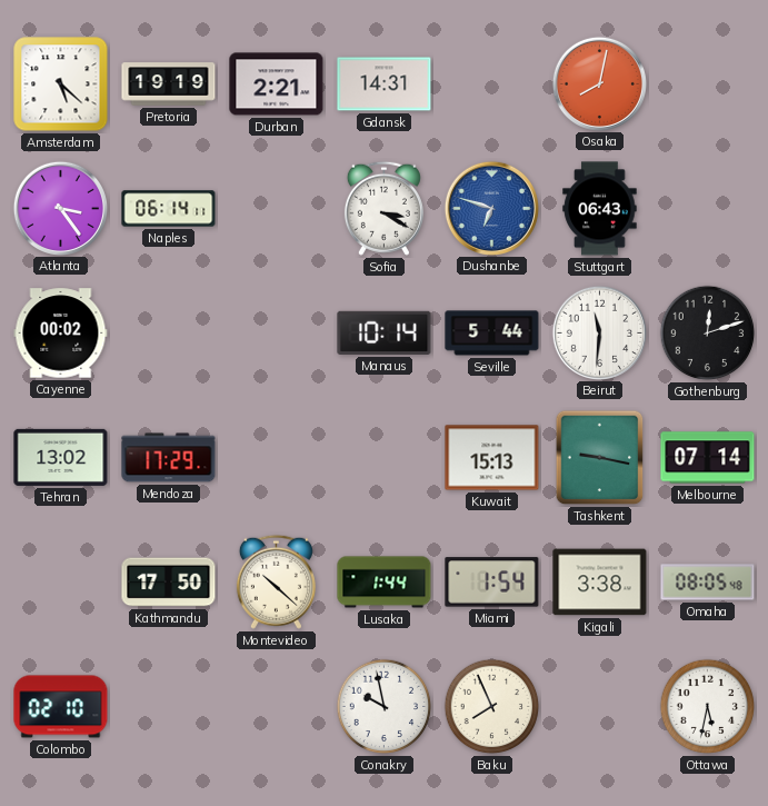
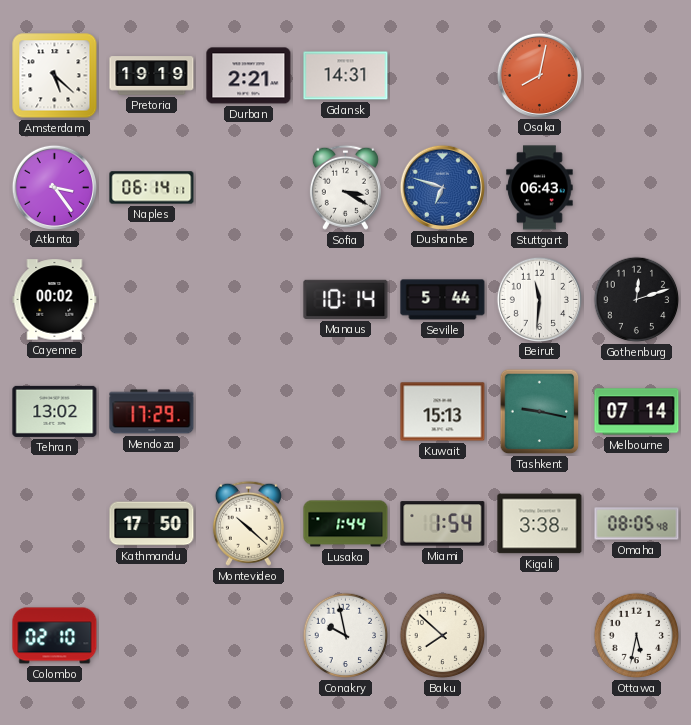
Baku: 7:56 -> 7:52
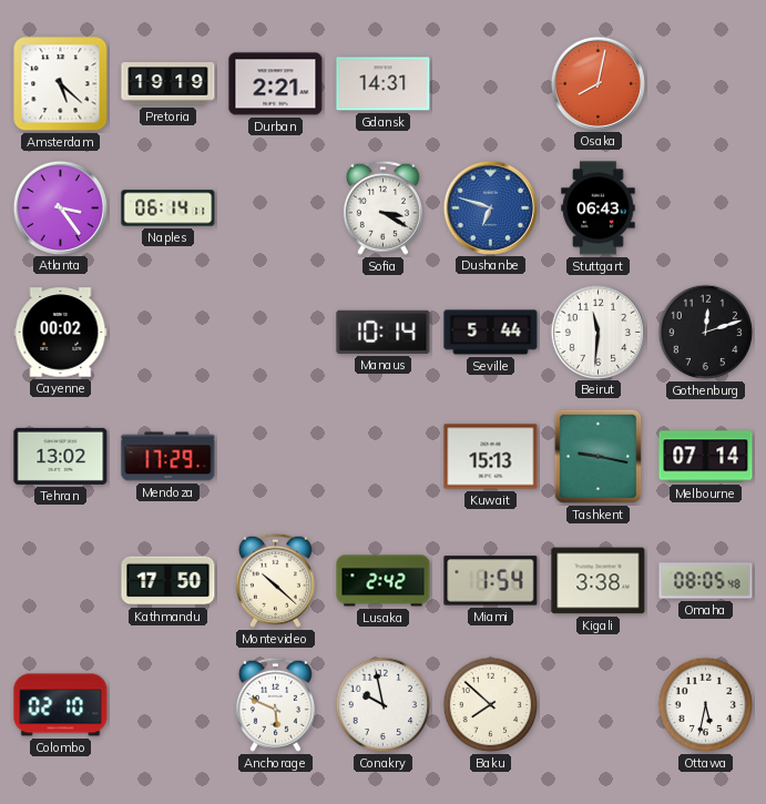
Lusaka: 1:44 -> 2:42
Anchorage: none -> 5:49
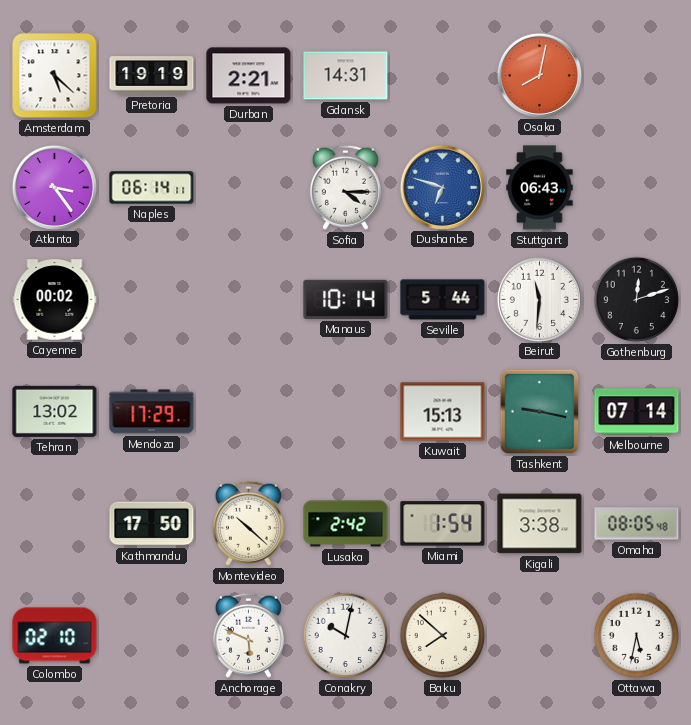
Sofia: 3:20 -> 4:15
Conakry: 9:58 -> 10:02
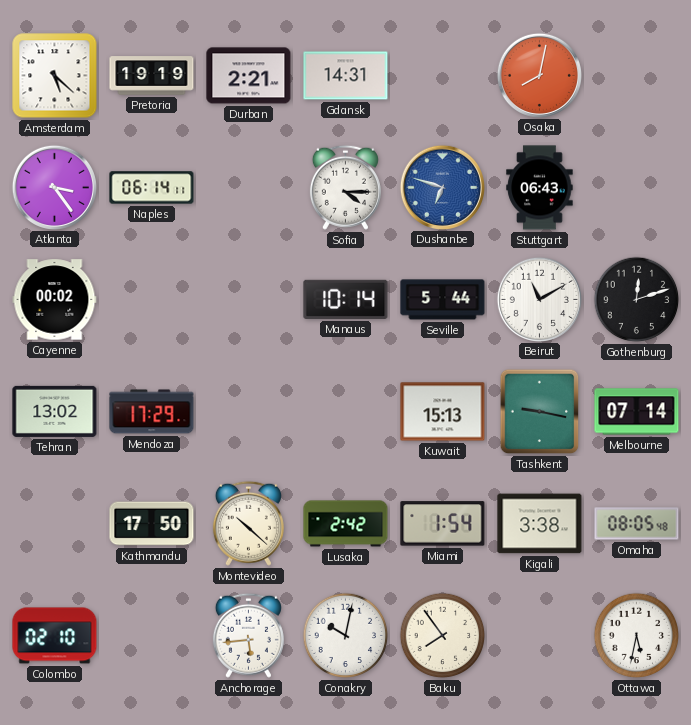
Beirut: 11:31 -> 11:10
Anchorage: 5:49 -> 5:44
Baku: 7:52 -> 7:54
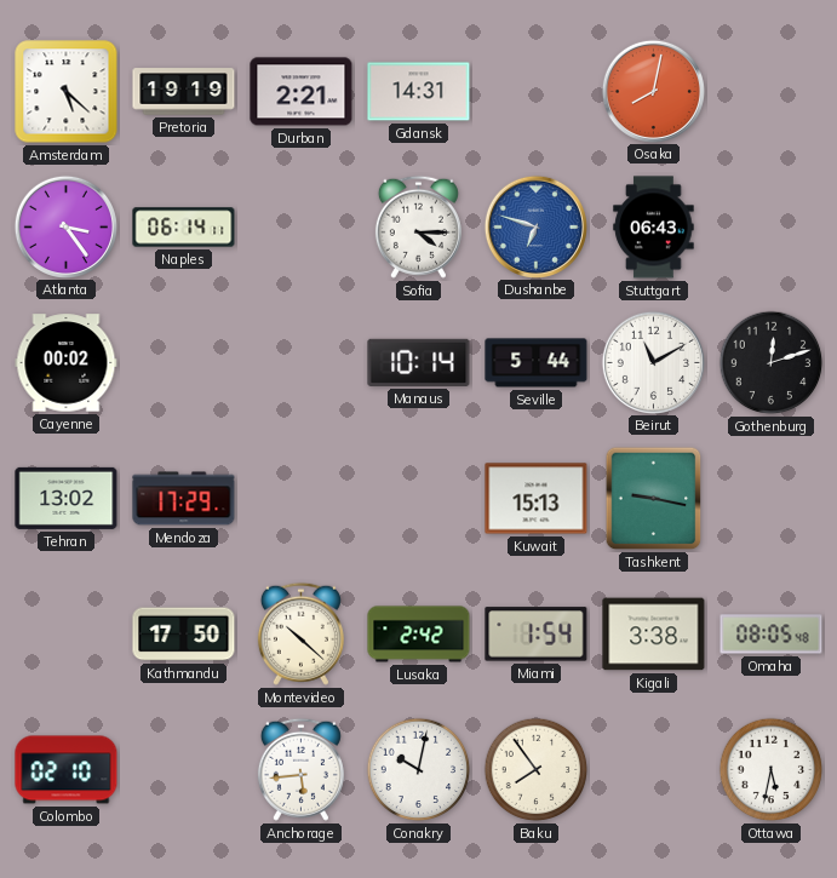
Melbourne: 07:14 -> none
